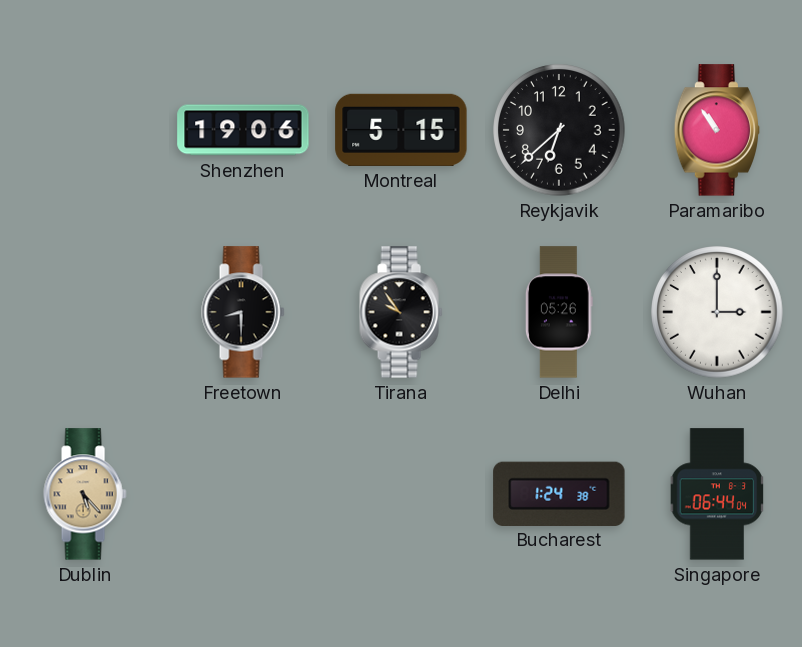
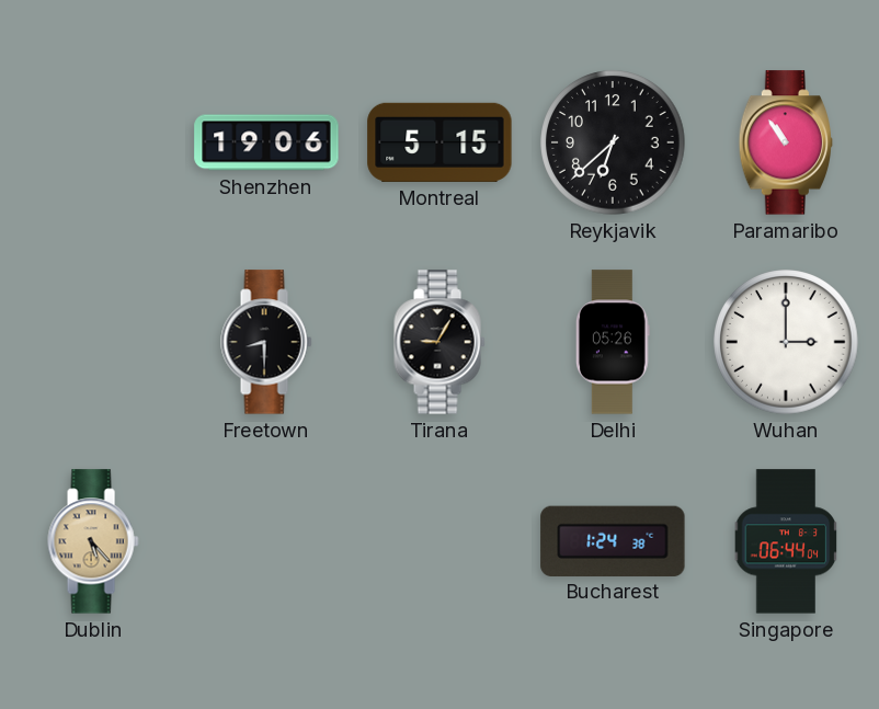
Tirana: 9:54 -> 9:05
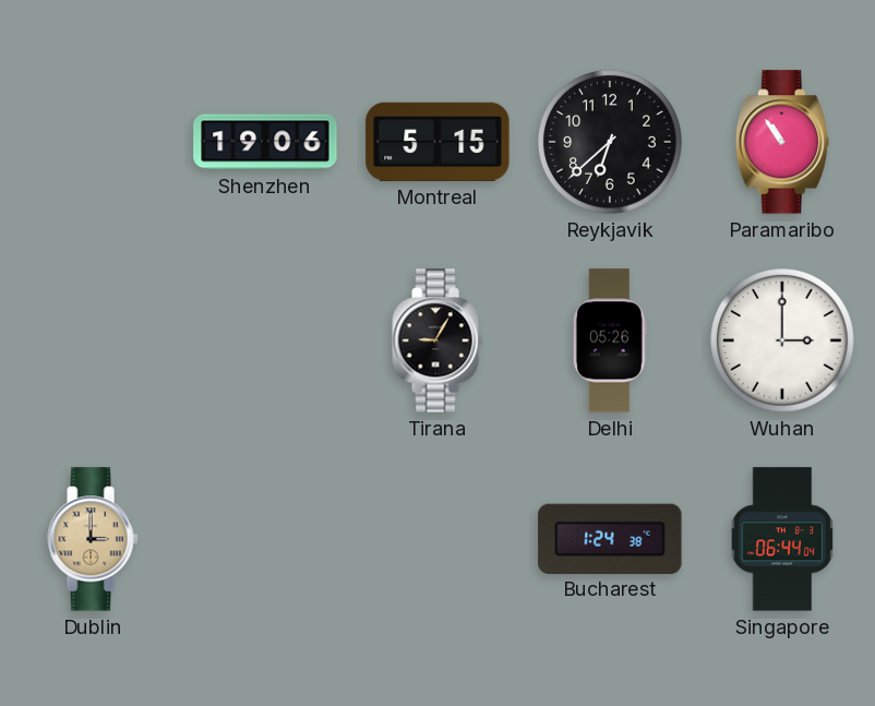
Freetown: 8:30 -> none
Dublin: 5:23 -> 3:00
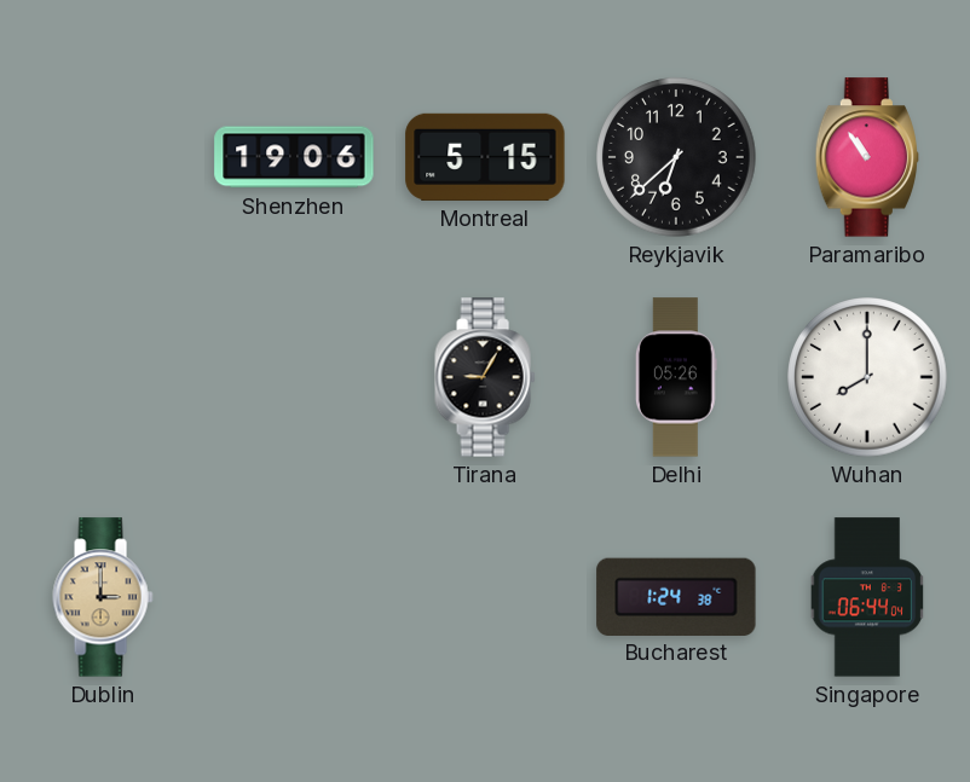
Wuhan: 3:00 -> 8:00
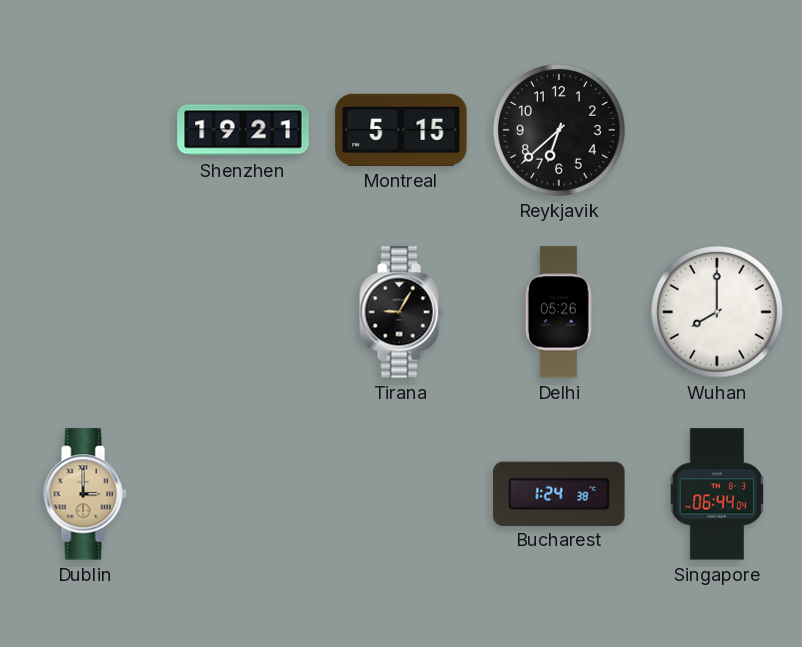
Shenzhen: 19:06 -> 19:21
Paramaribo: 10:54 -> none
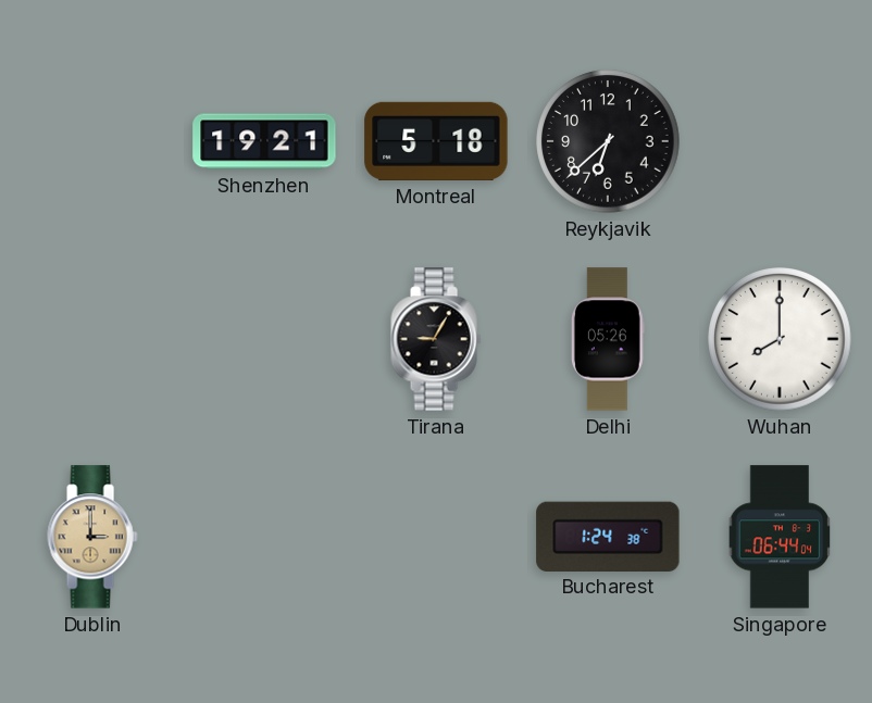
Montreal: 5:15 -> 5:18
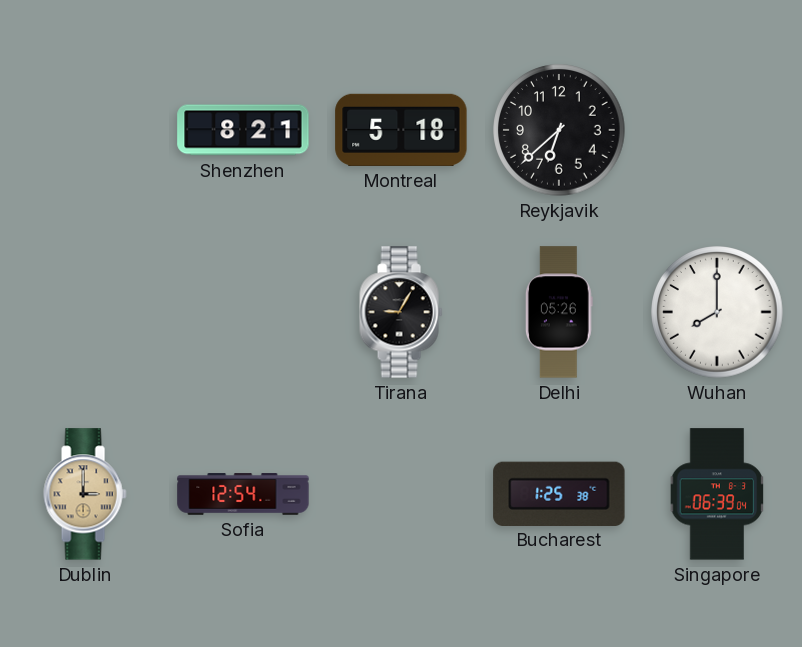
Shenzhen: 19:21 -> 8:21
Sofia: none -> 12:54
Bucharest: 1:24 -> 1:25
Singapore: 06:44 -> 06:39
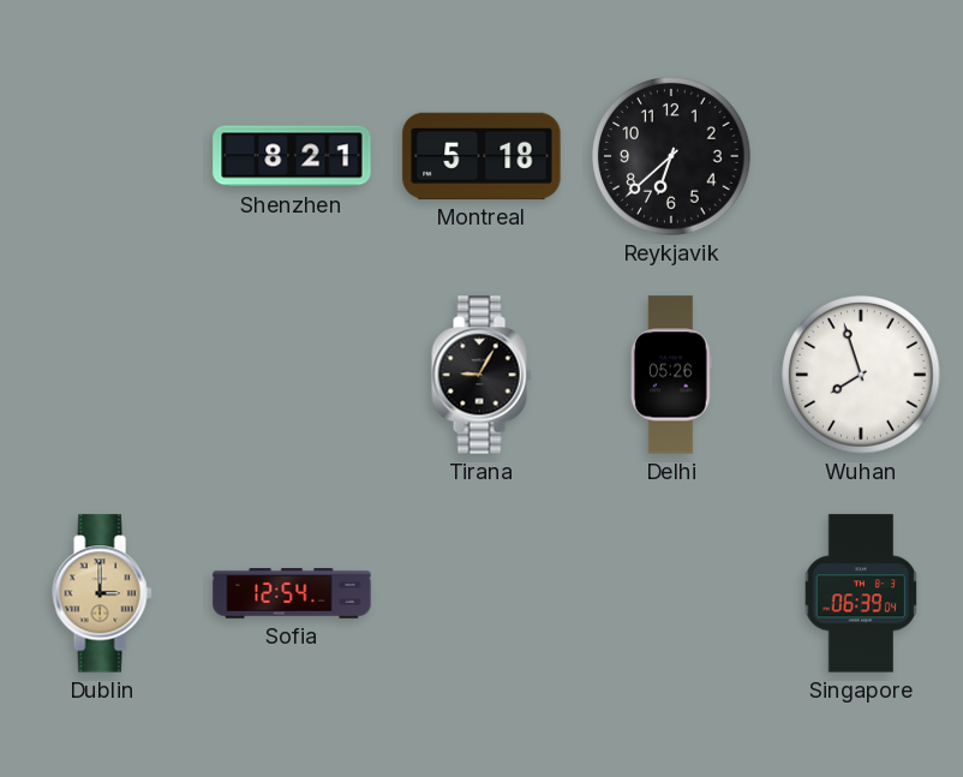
Wuhan: 8:00 -> 7:57
Bucharest: 1:25 -> none
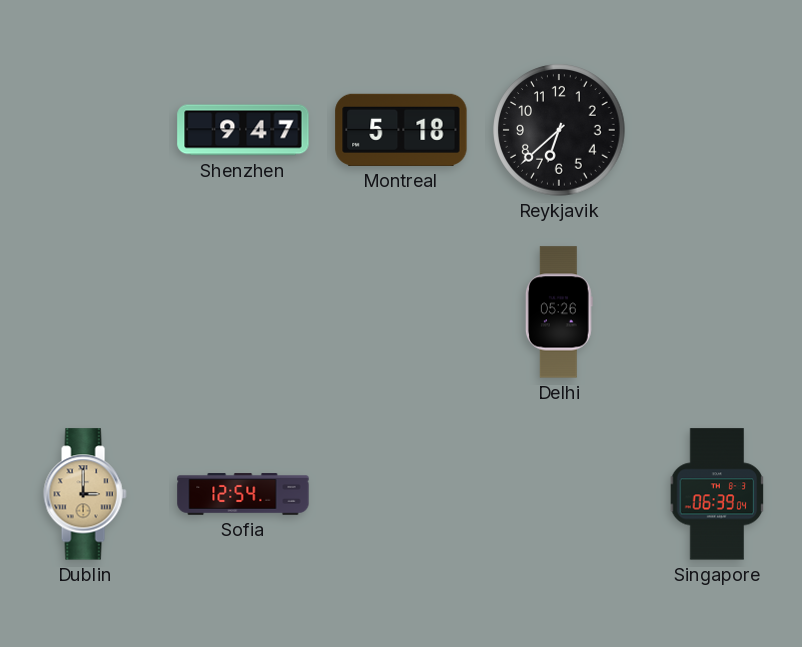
Shenzhen: 8:21 -> 9:47
Tirana: 9:05 -> none
Wuhan: 7:57 -> none
